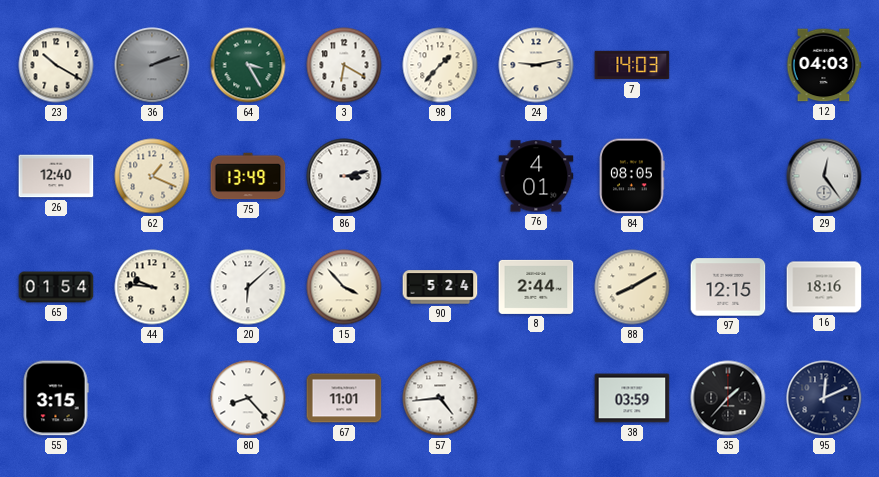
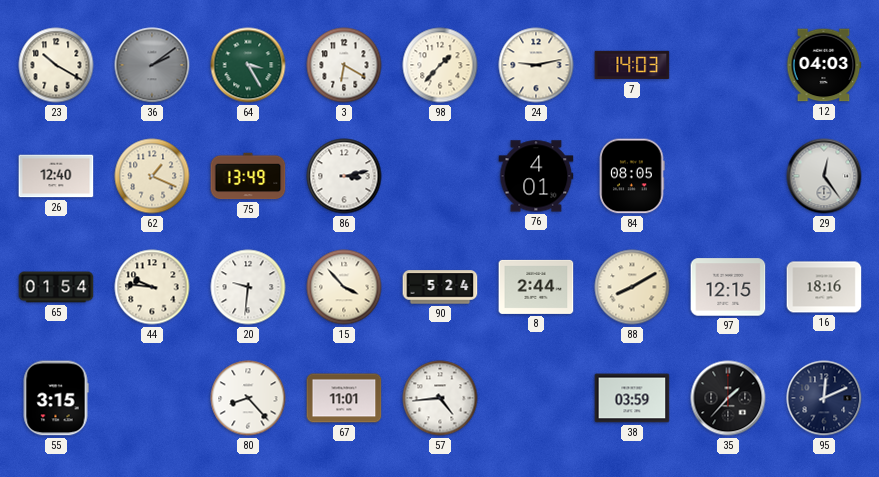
36: 2:12 -> 2:09
20: 6:08 -> 9:31
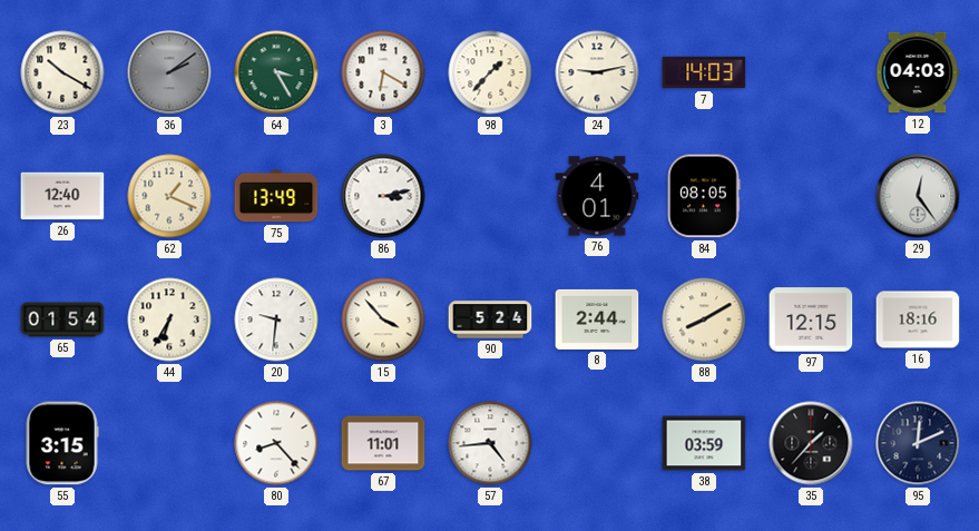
44: 9:46 -> 6:35
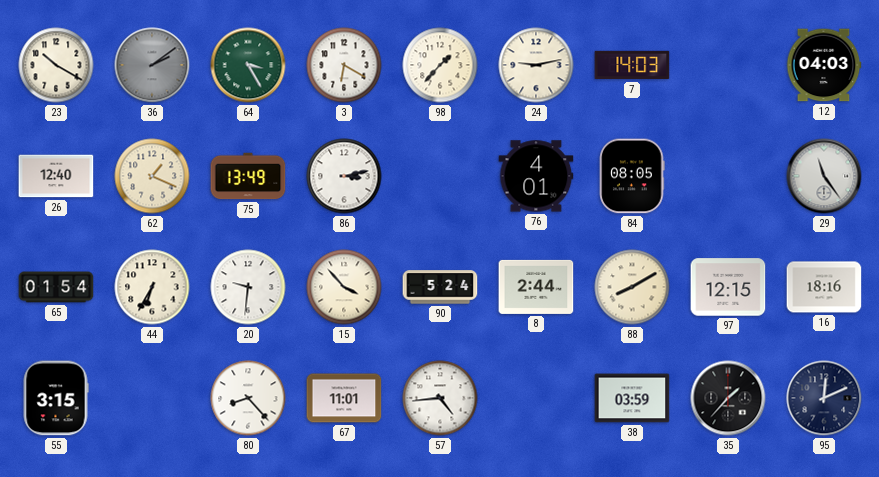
29: 12:24 -> 11:24
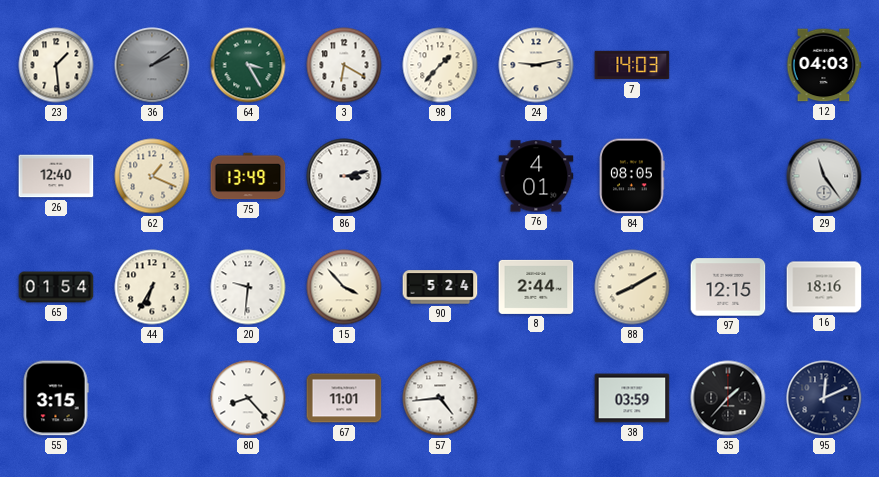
23: 10:20 -> 1:29
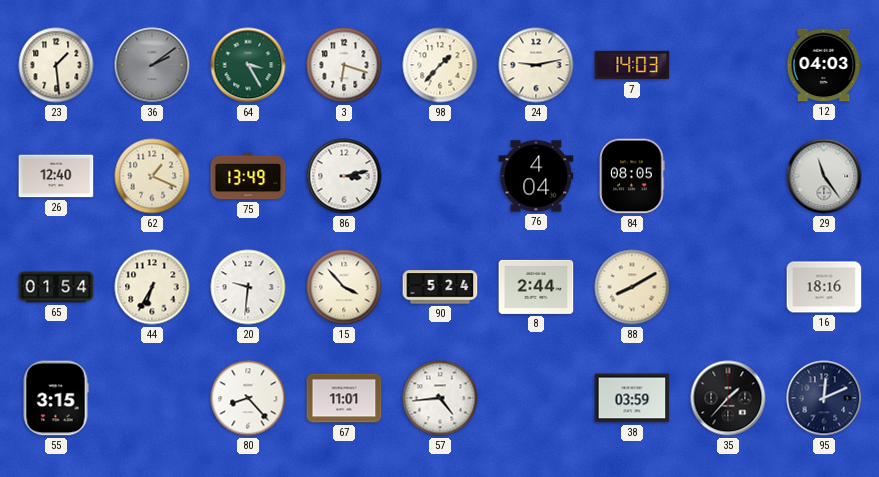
3: 6:20 -> 6:18
76: 4:01 -> 4:04
97: 12:15 -> none
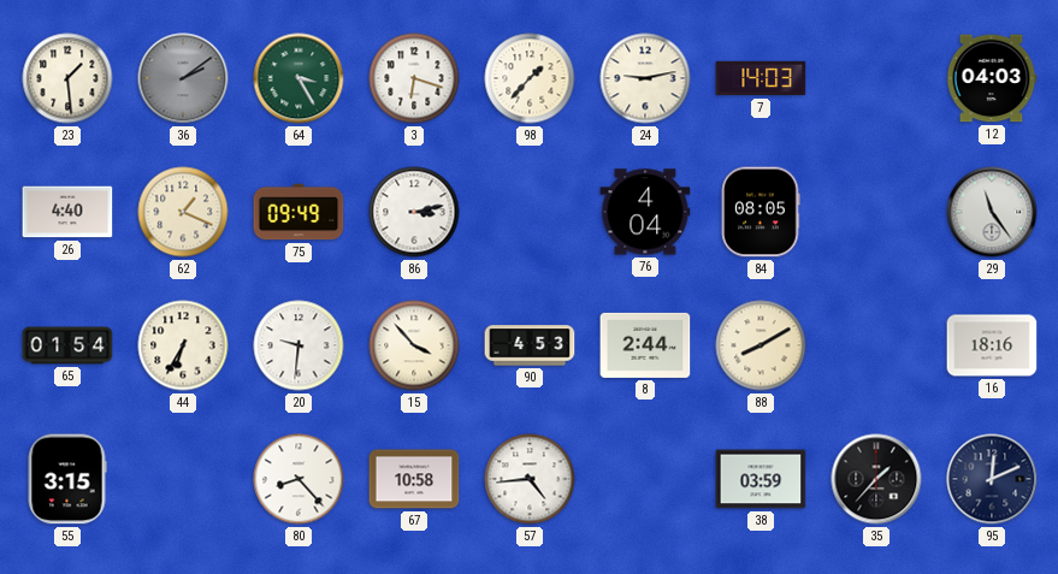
26: 12:40 -> 4:40
75: 13:49 -> 09:49
90: 5:24 -> 4:53
67: 11:01 -> 10:58
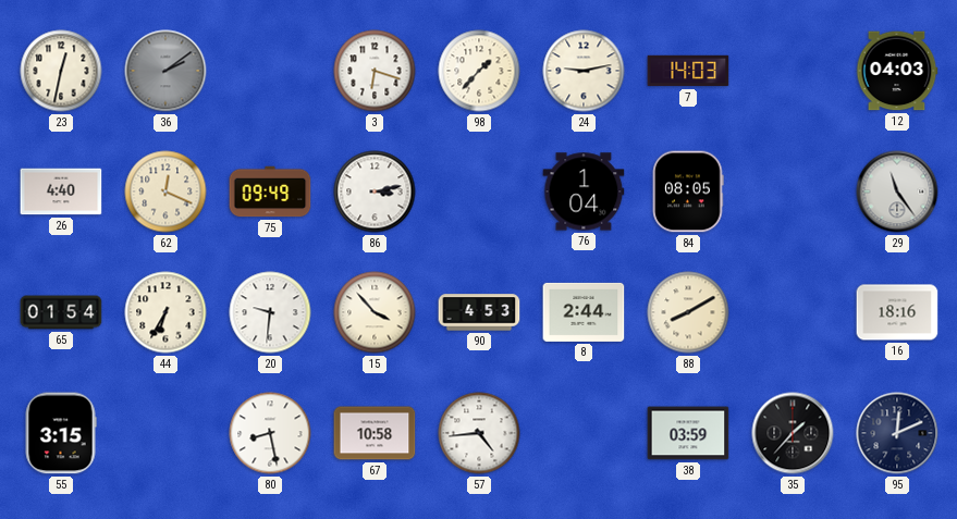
23: 1:29 -> 12:32
64: 3:25 -> none
62: 1:19 -> 12:19
76: 4:04 -> 1:04
80: 8:23 -> 8:28
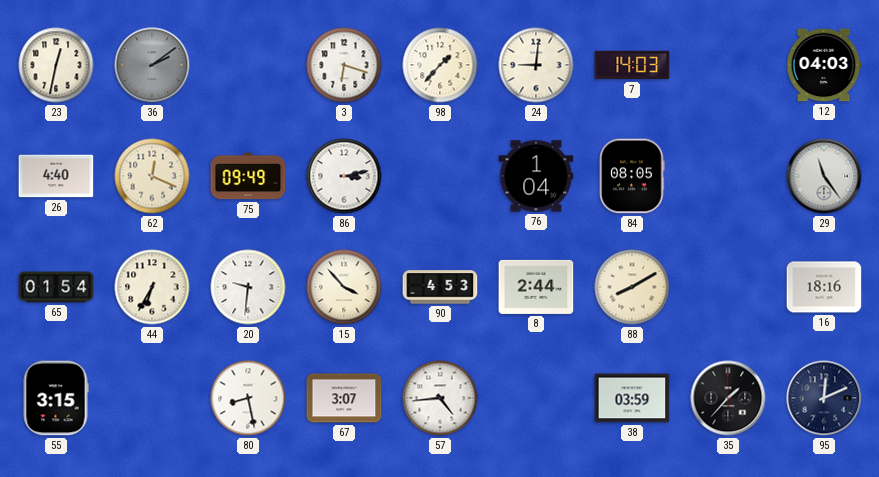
24: 9:13 -> 9:01
67: 10:58 -> 3:07
